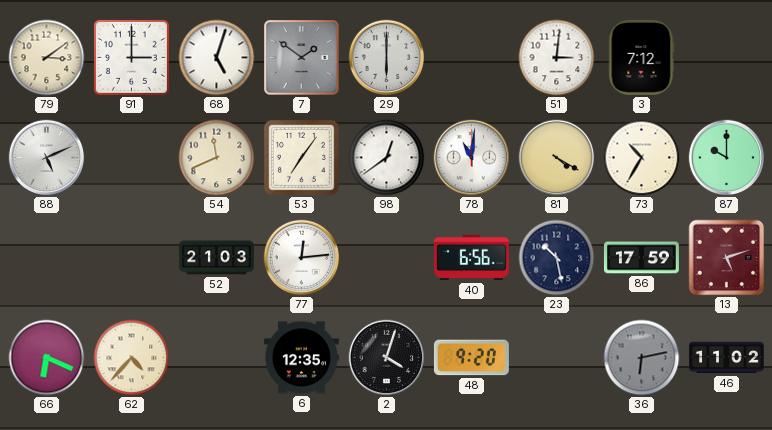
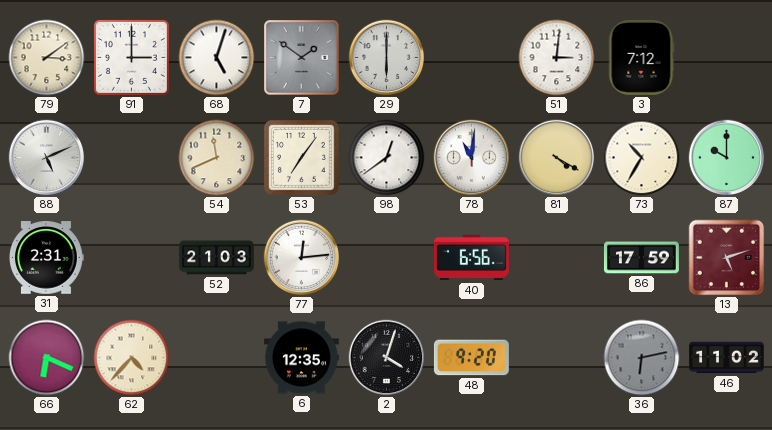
31: none -> 2:31
23: 10:28 -> none
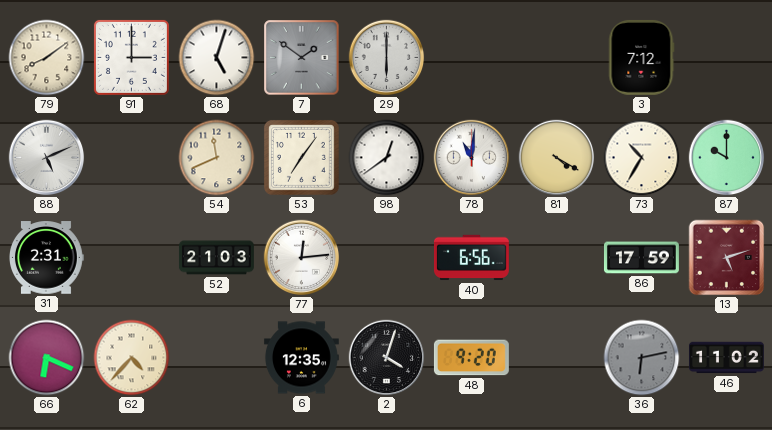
79: 3:09 -> 8:09
51: 3:01 -> none
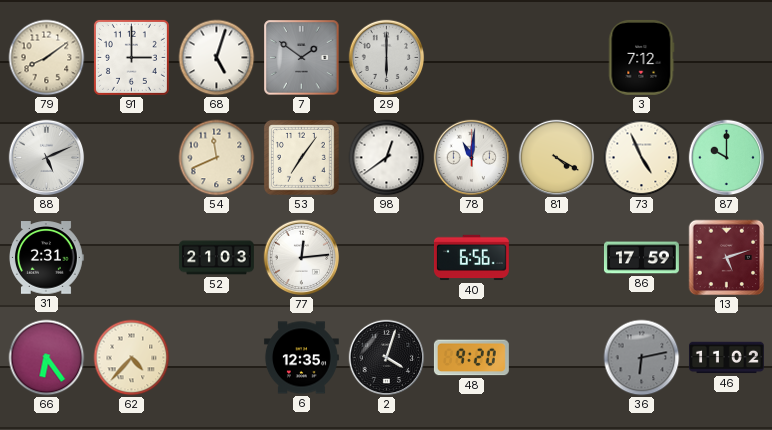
73: 10:35 -> 4:56
66: 6:19 -> 6:24
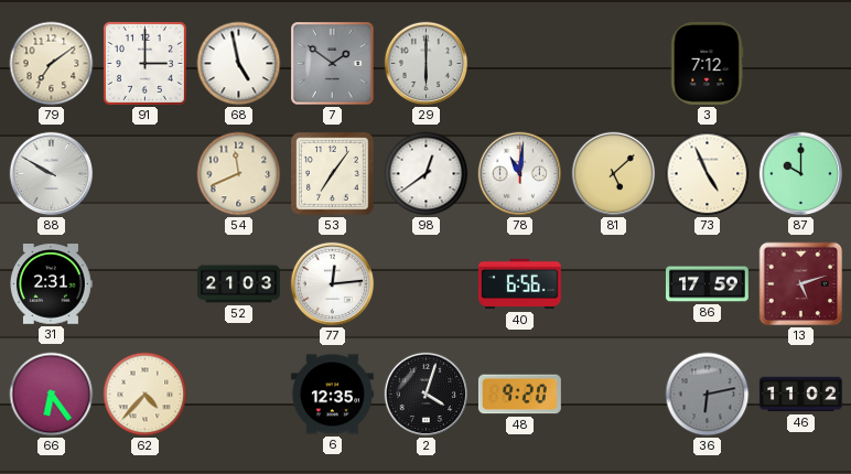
79: 8:09 -> 7:09
68: 5:03 -> 4:58
88: 5:11 -> 9:50
81: 4:20 -> 5:08
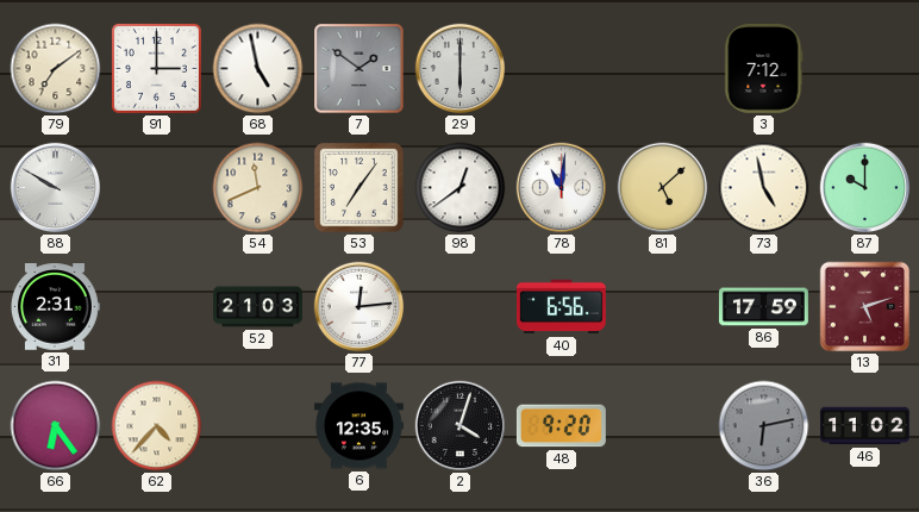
73: 4:56 -> 4:58
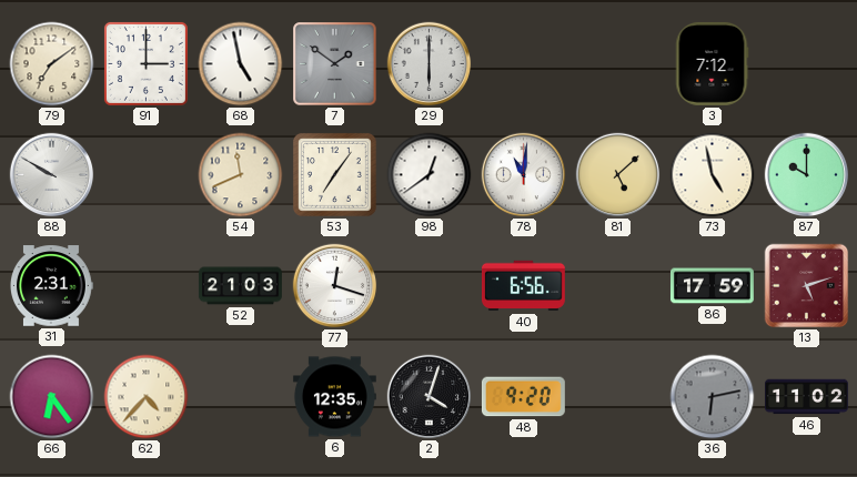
77: 12:14 -> 12:18
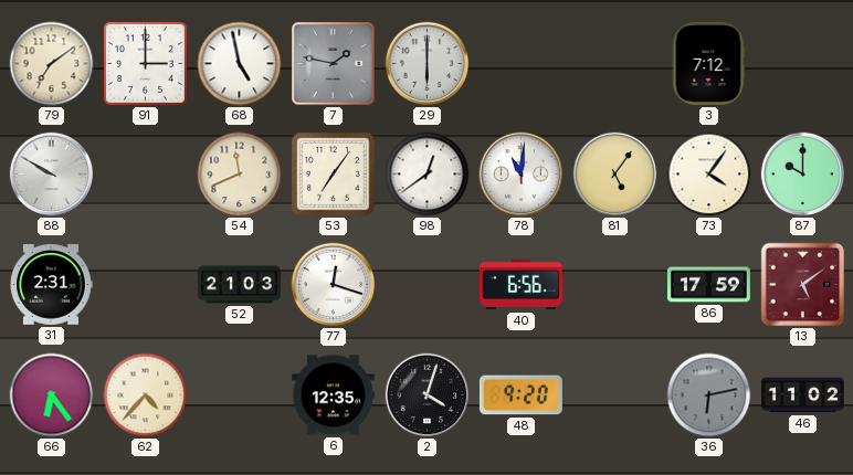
7: 1:51 -> 1:47
81: 5:08 -> 5:06
73: 4:58 -> 4:06
13: 5:12 -> 5:09
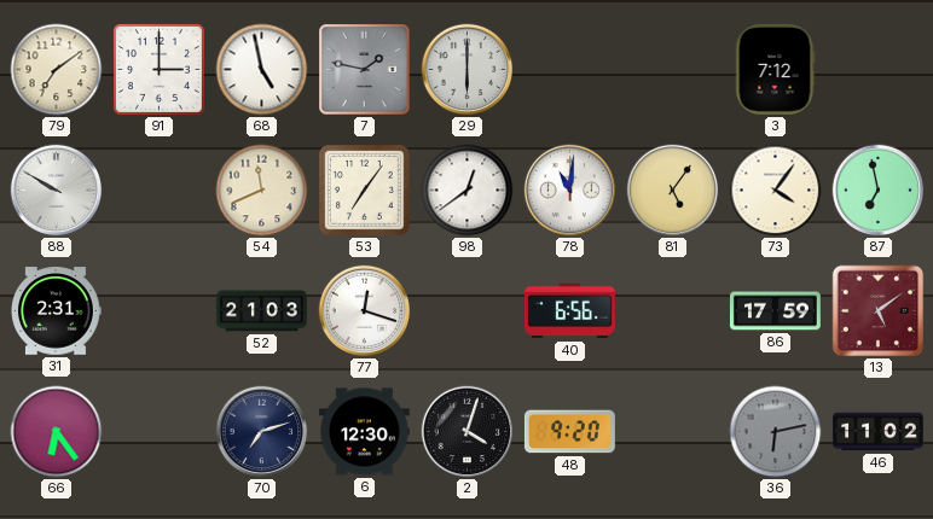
87: 10:00 -> 6:58
62: 4:37 -> none
70: none -> 7:12
6: 12:35 -> 12:30
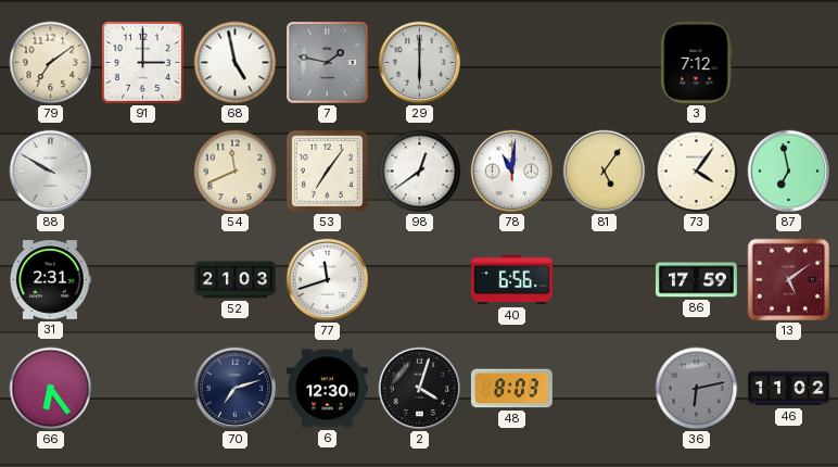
77: 12:18 -> 11:42
48: 9:20 -> 8:03
